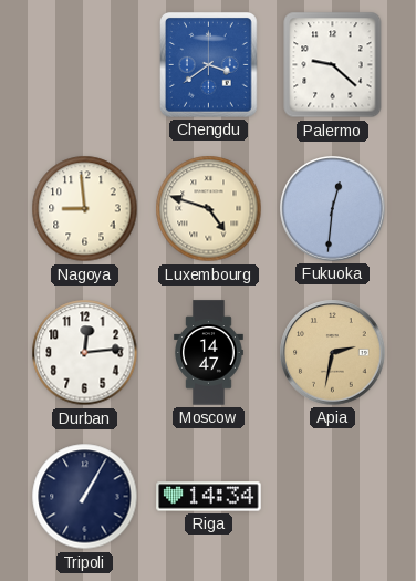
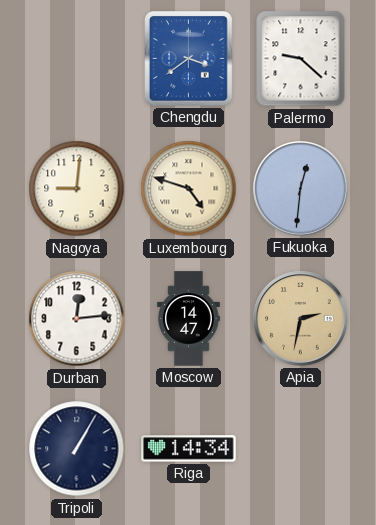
Nagoya: 8:59 -> 9:01
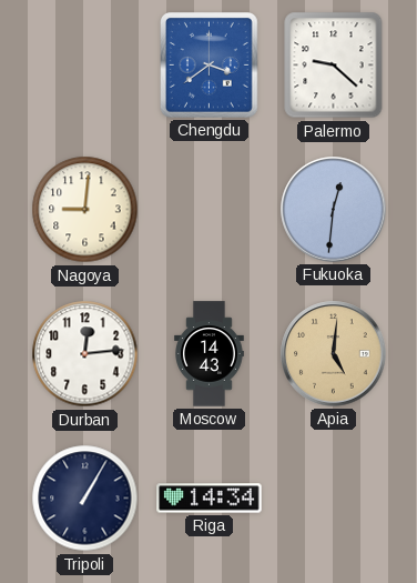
Luxembourg: 4:48 -> none
Moscow: 14:47 -> 14:43
Apia: 2:32 -> 5:01
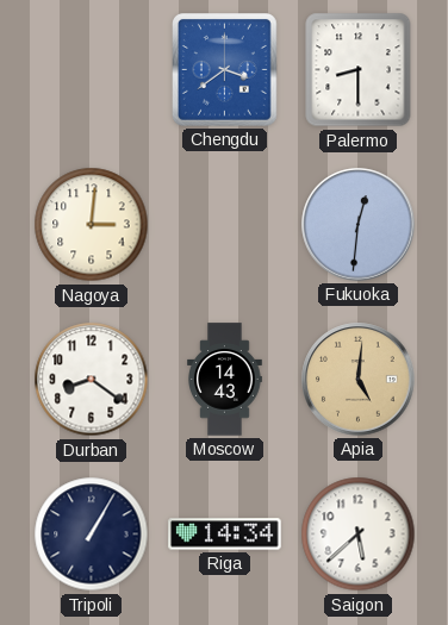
Palermo: 9:22 -> 8:30
Nagoya: 9:01 -> 3:01
Durban: 12:14 -> 8:21
Saigon: none -> 5:38
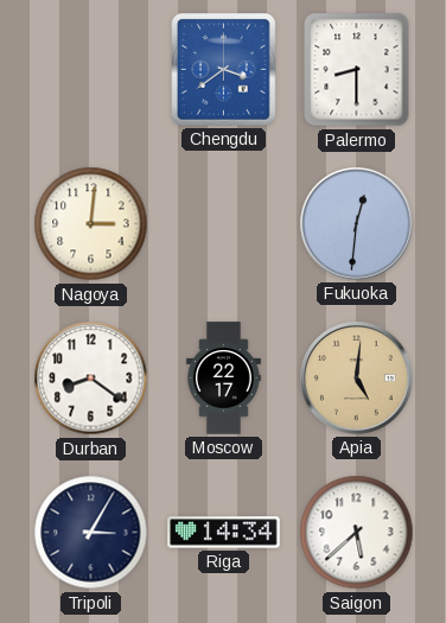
Moscow: 14:43 -> 22:17
Tripoli: 1:05 -> 3:05
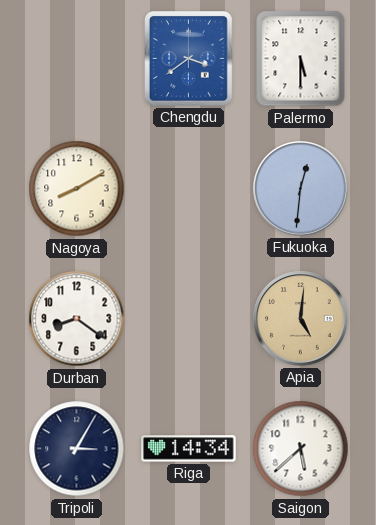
Palermo: 8:30 -> 5:30
Nagoya: 3:01 -> 8:10
Moscow: 22:17 -> none
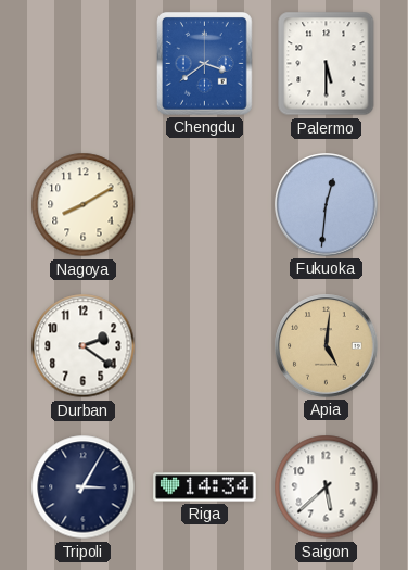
Durban: 8:21 -> 2:21
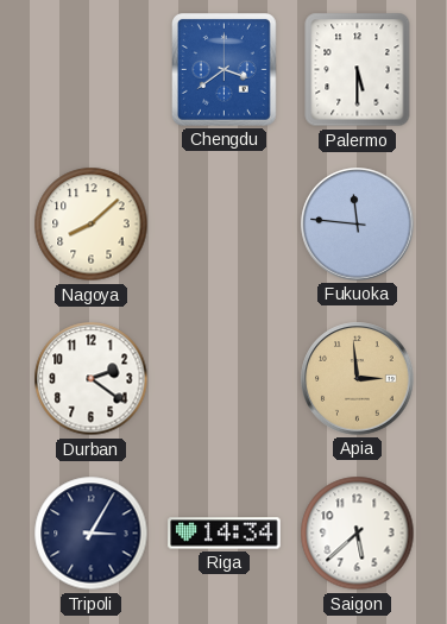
Nagoya: 8:10 -> 8:08
Fukuoka: 12:31 -> 11:46
Apia: 5:01 -> 2:59
